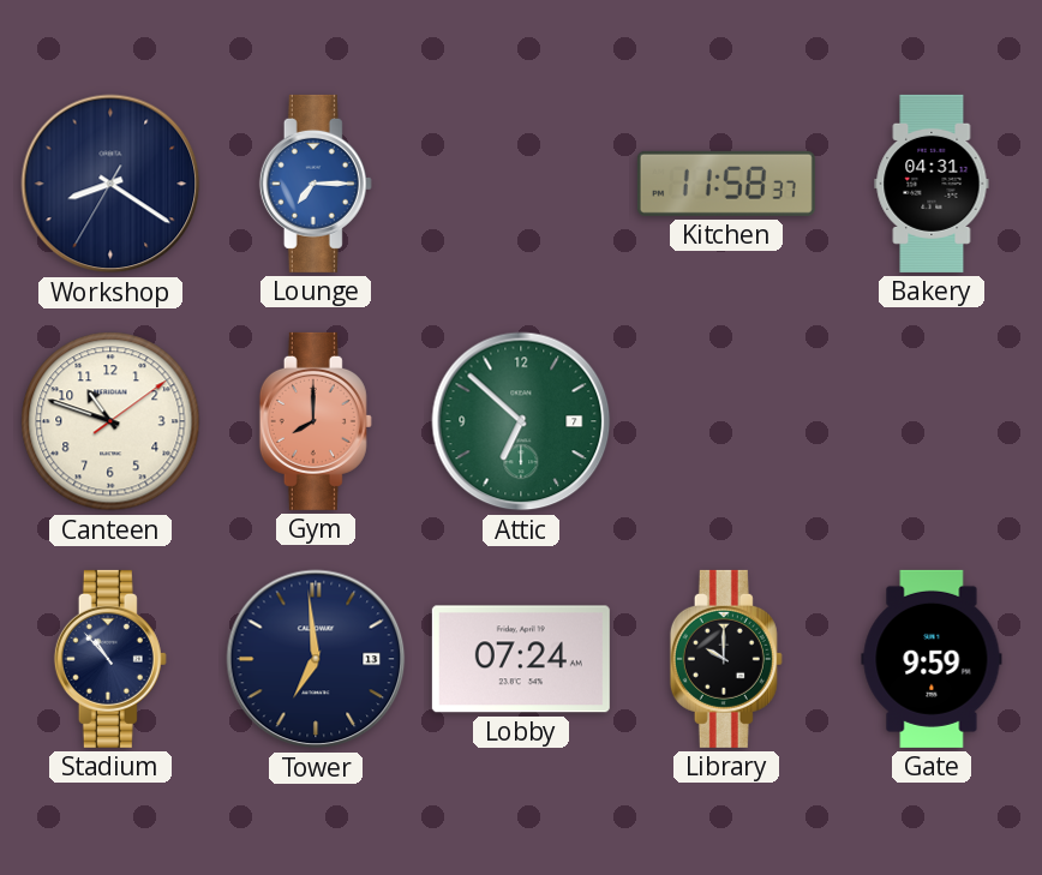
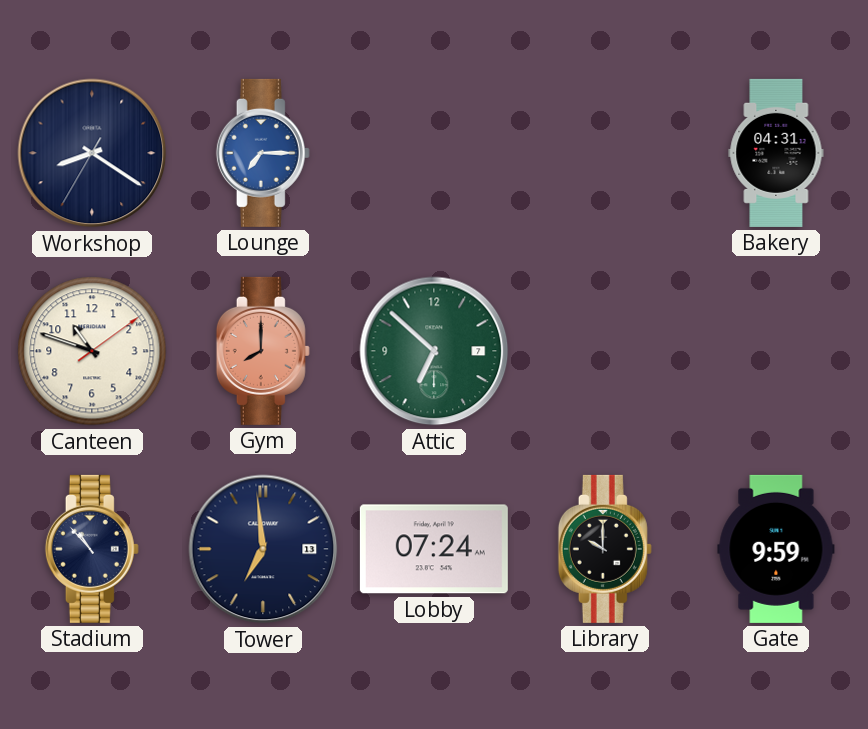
Kitchen: 11:58 -> none
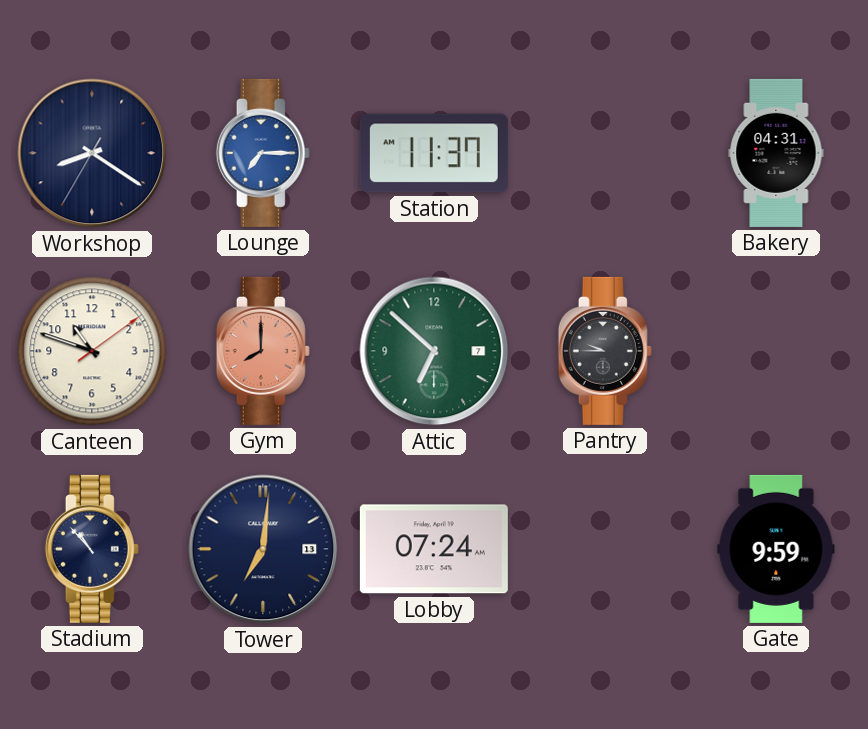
Station: none -> 11:37
Pantry: none -> 9:45
Tower: 6:59 -> 7:01
Library: 10:00 -> none
